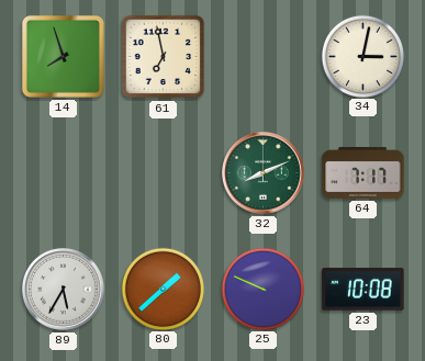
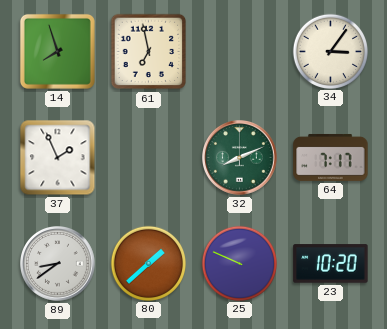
34: 3:02 -> 3:06
37: none -> 1:56
89: 5:35 -> 8:39
23: 10:08 -> 10:20
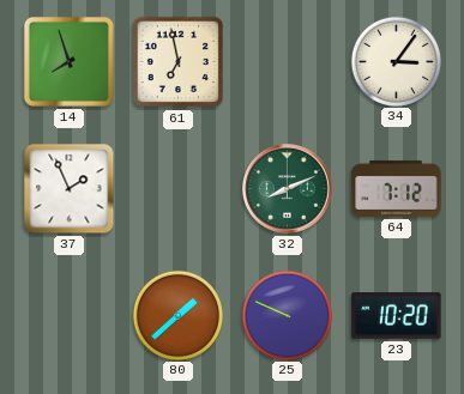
64: 7:17 -> 7:12
89: 8:39 -> none
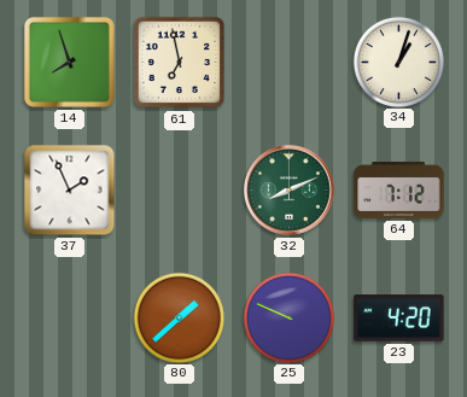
34: 3:06 -> 1:03
23: 10:20 -> 4:20
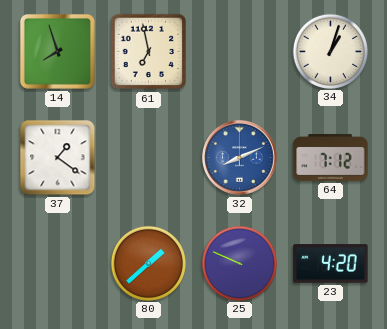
37: 1:56 -> 1:21
32 dial: green -> blue
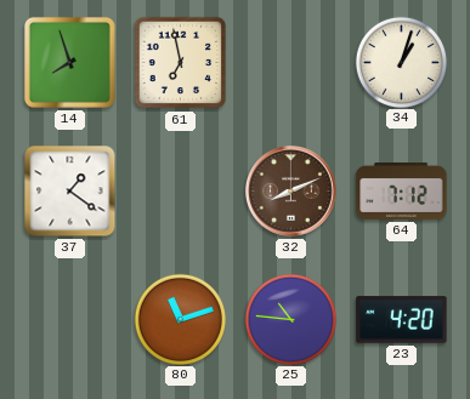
32 dial: blue -> brown
80: 1:38 -> 11:12
25: 9:49 -> 10:46
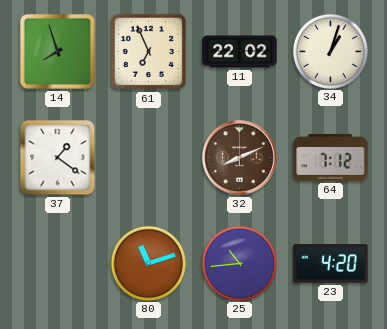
61: 6:58 -> 6:56
11: none -> 22:02
25: 10:46 -> 10:44
